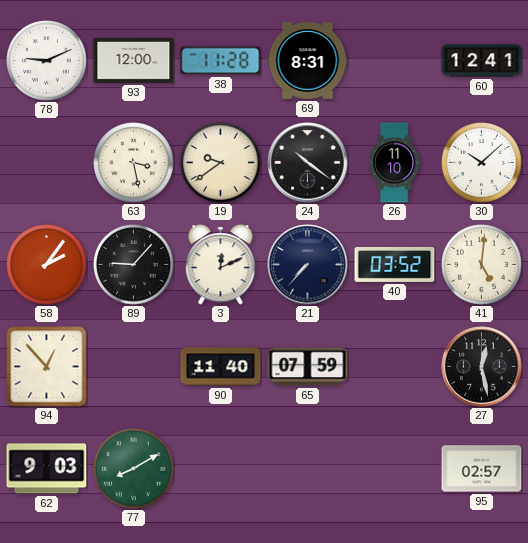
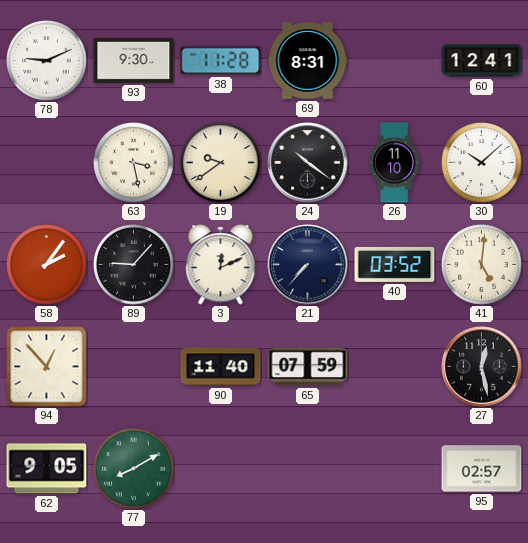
93: 12:00 -> 9:30
62: 9:03 -> 9:05
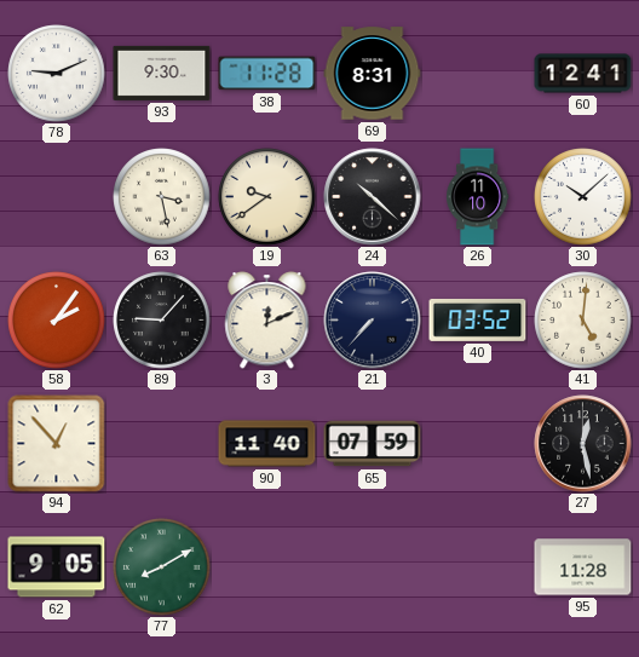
24: 10:21 -> 10:22
95: 02:57 -> 11:28
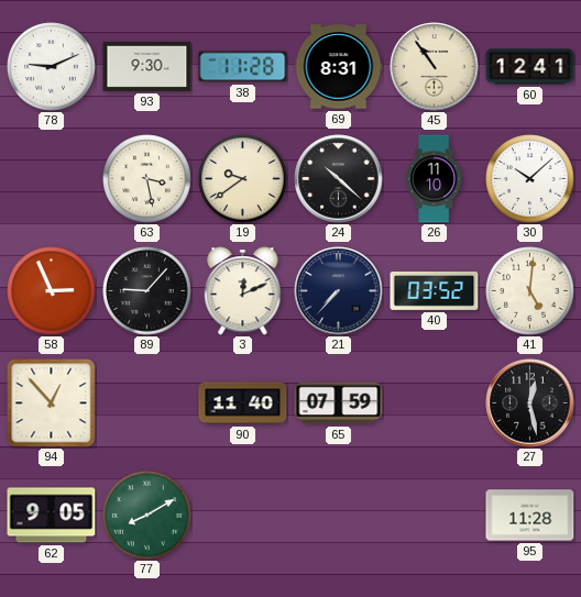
45: none -> 10:54
58: 2:06 -> 2:56
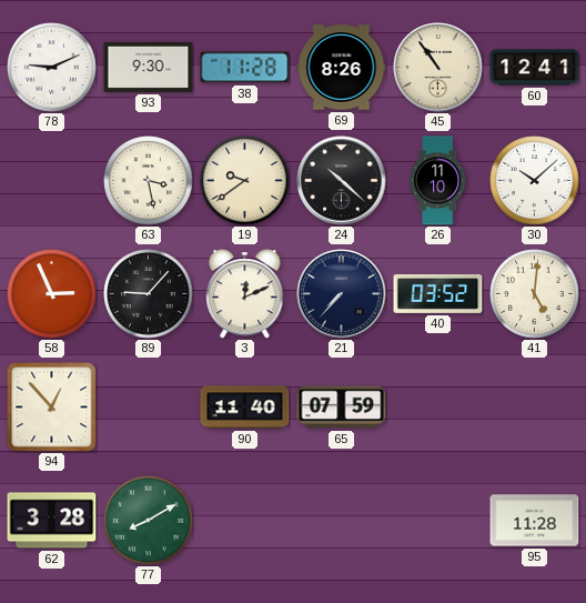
69: 8:31 -> 8:26
27: 12:28 -> none
62: 9:05 -> 3:28
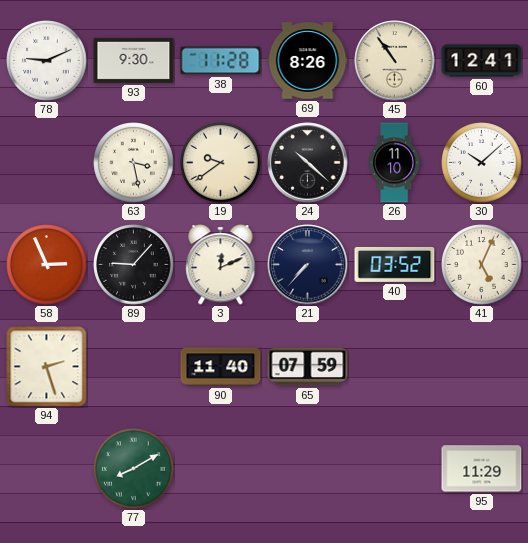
41: 5:01 -> 5:04
94: 12:53 -> 2:27
62: 3:28 -> none
95: 11:28 -> 11:29
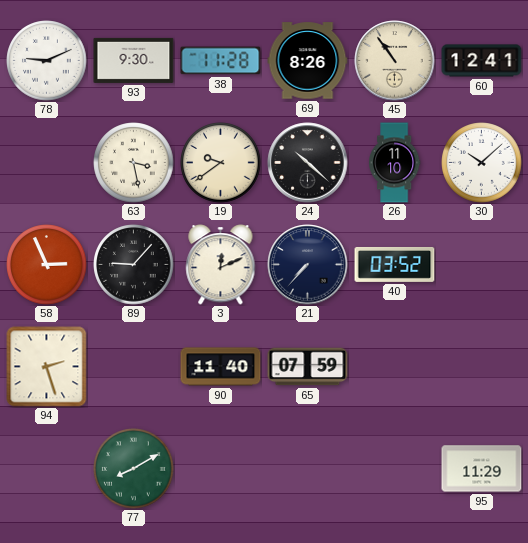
41: 5:04 -> none
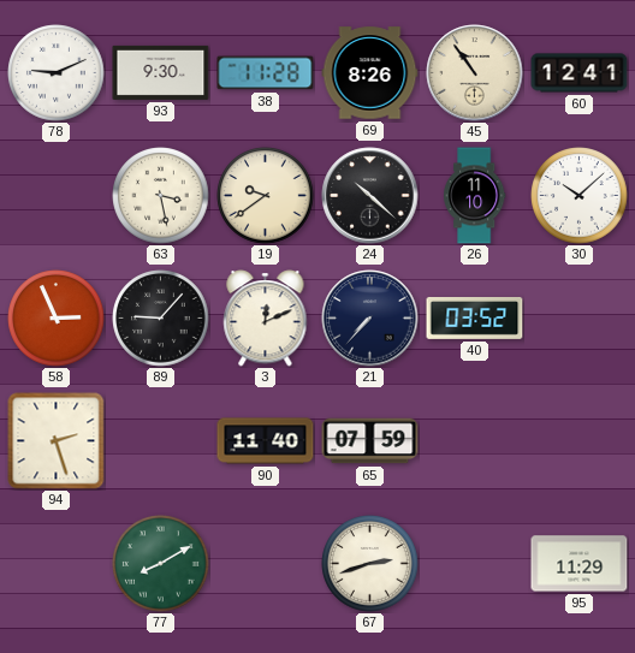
67: none -> 2:42
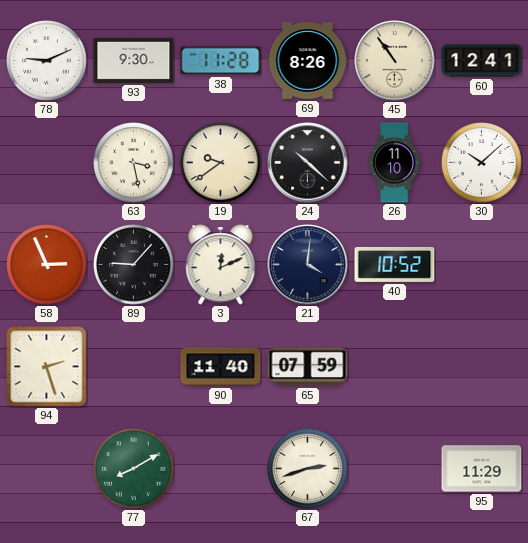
21: 7:37 -> 4:01
40: 03:52 -> 10:52
